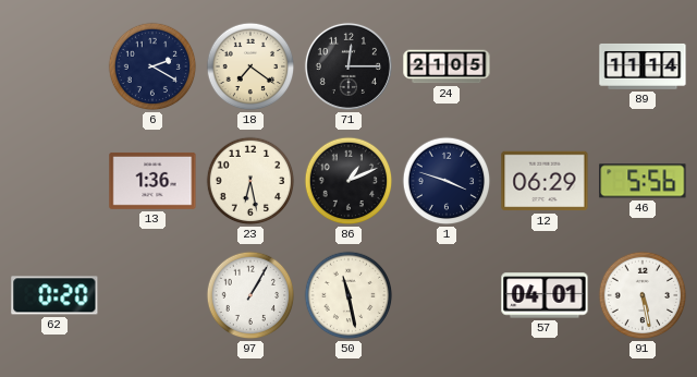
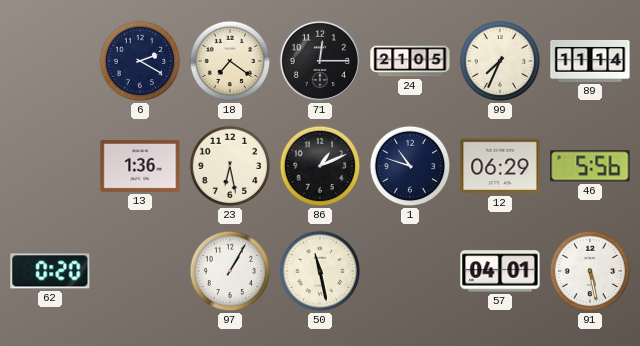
99: none -> 7:34
1: 3:48 -> 10:48
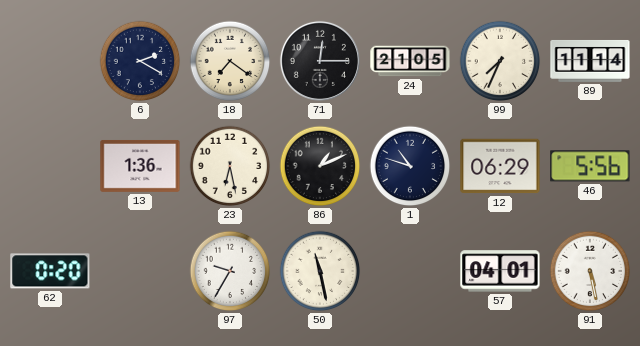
97: 1:05 -> 9:35
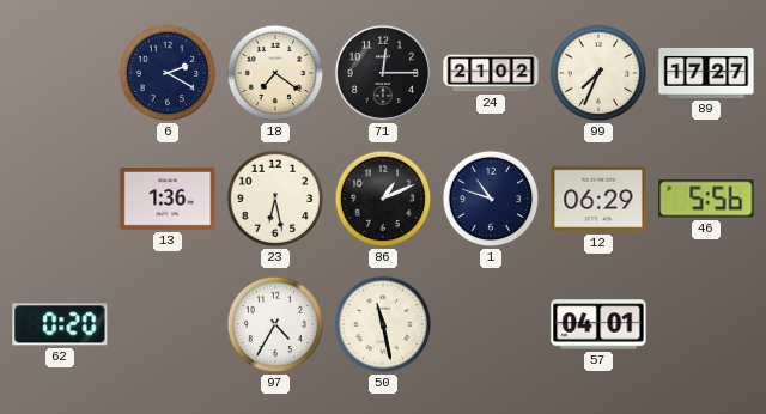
24: 21:05 -> 21:02
89: 11:14 -> 17:27
97: 9:35 -> 4:35
91: 5:28 -> none
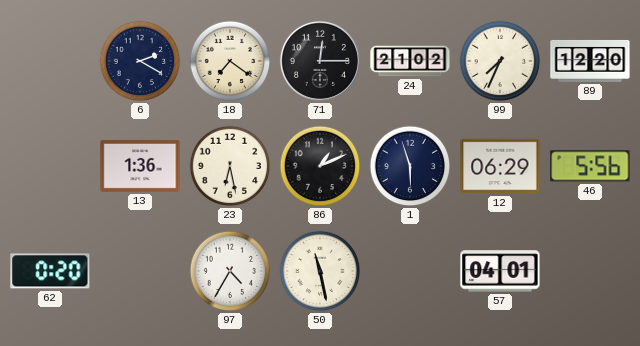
89: 17:27 -> 12:20
1: 10:48 -> 5:57
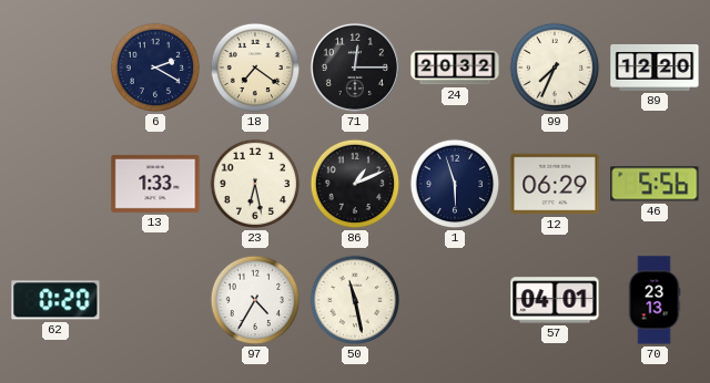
24: 21:02 -> 20:32
13: 1:36 -> 1:33
70: none -> 23:13
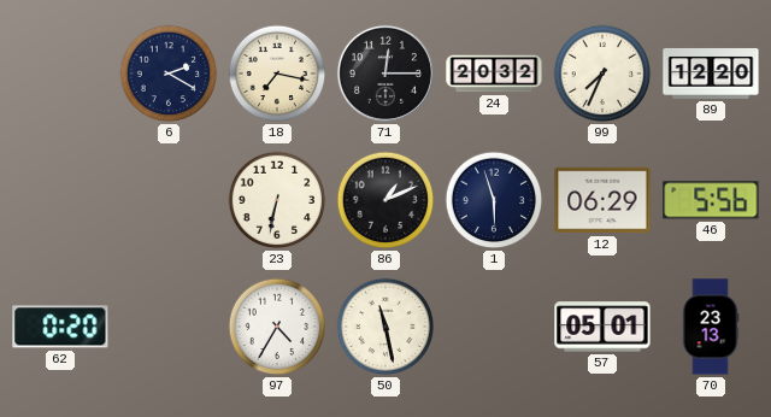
18: 7:21 -> 7:17
13: 1:33 -> none
23: 6:28 -> 6:32
57: 04:01 -> 05:01
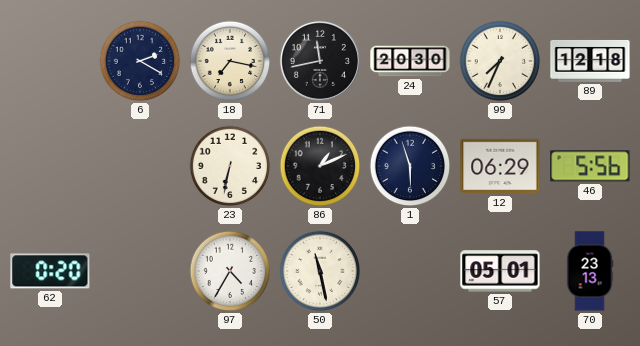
71: 12:15 -> 11:43
24: 20:32 -> 20:30
89: 12:20 -> 12:18
